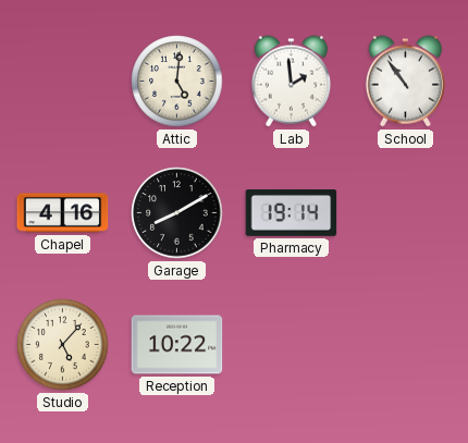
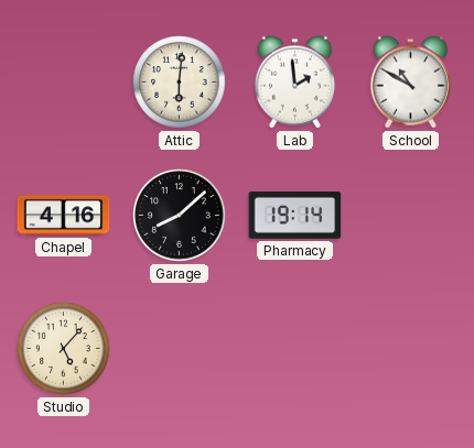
Attic: 5:01 -> 6:01
School: 10:54 -> 10:50
Garage: 8:10 -> 8:08
Reception: 10:22 -> none
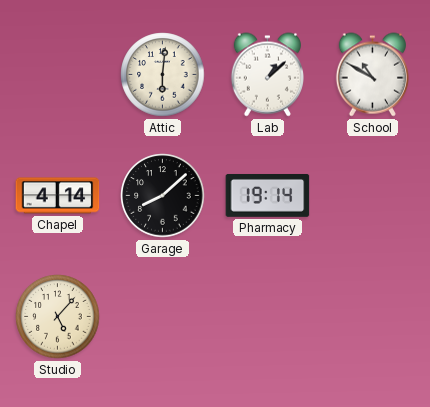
Lab: 1:59 -> 1:08
Chapel: 4:16 -> 4:14
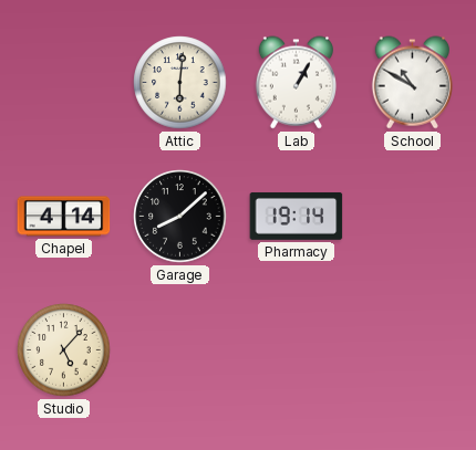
Lab: 1:08 -> 1:05
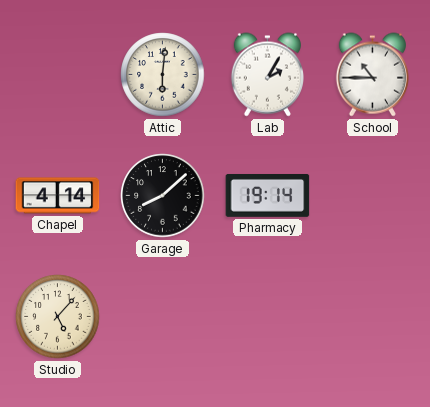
Lab: 1:05 -> 2:05
School: 10:50 -> 10:45
